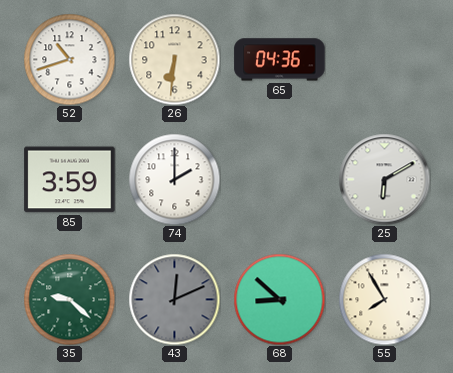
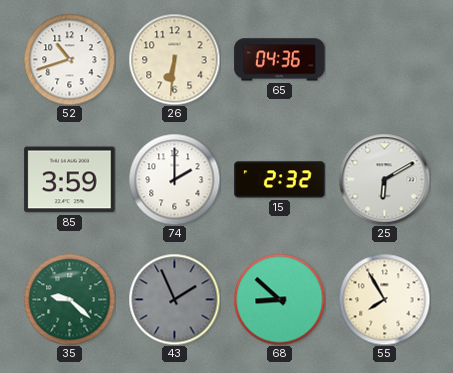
15: none -> 2:32
43: 12:11 -> 1:56
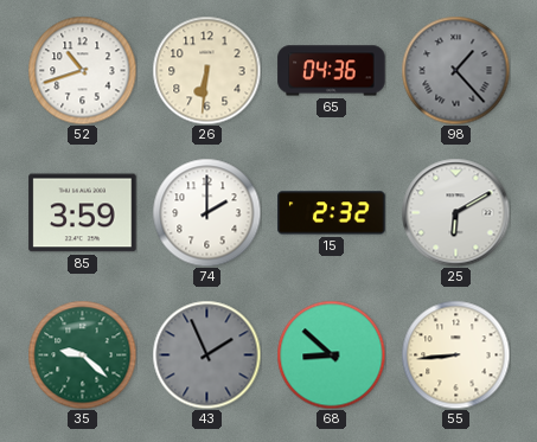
98: none -> 1:23
55: 7:55 -> 8:44
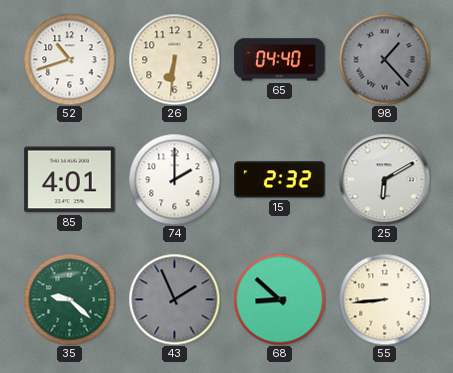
65: 04:36 -> 04:40
85: 3:59 -> 4:01
